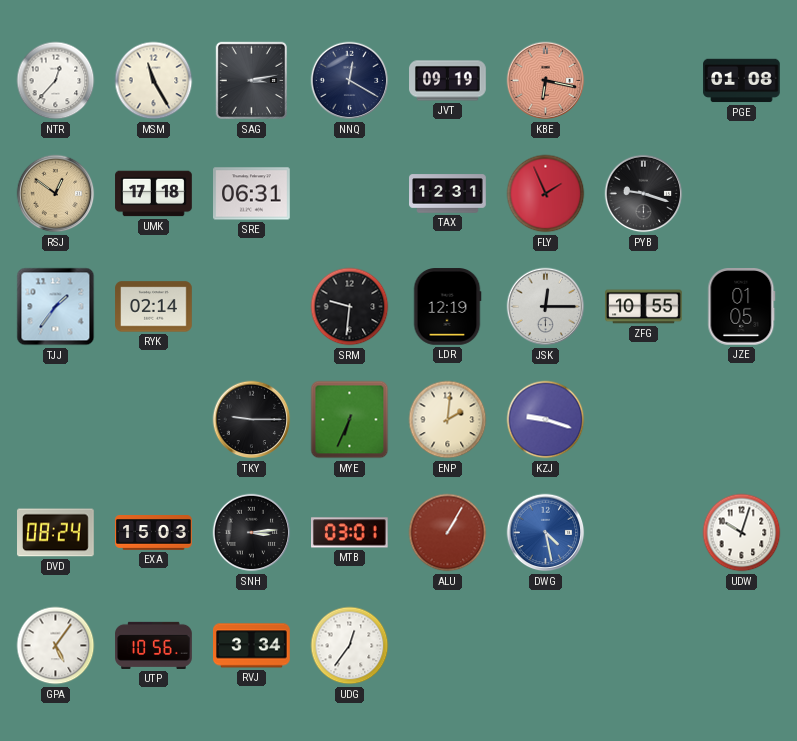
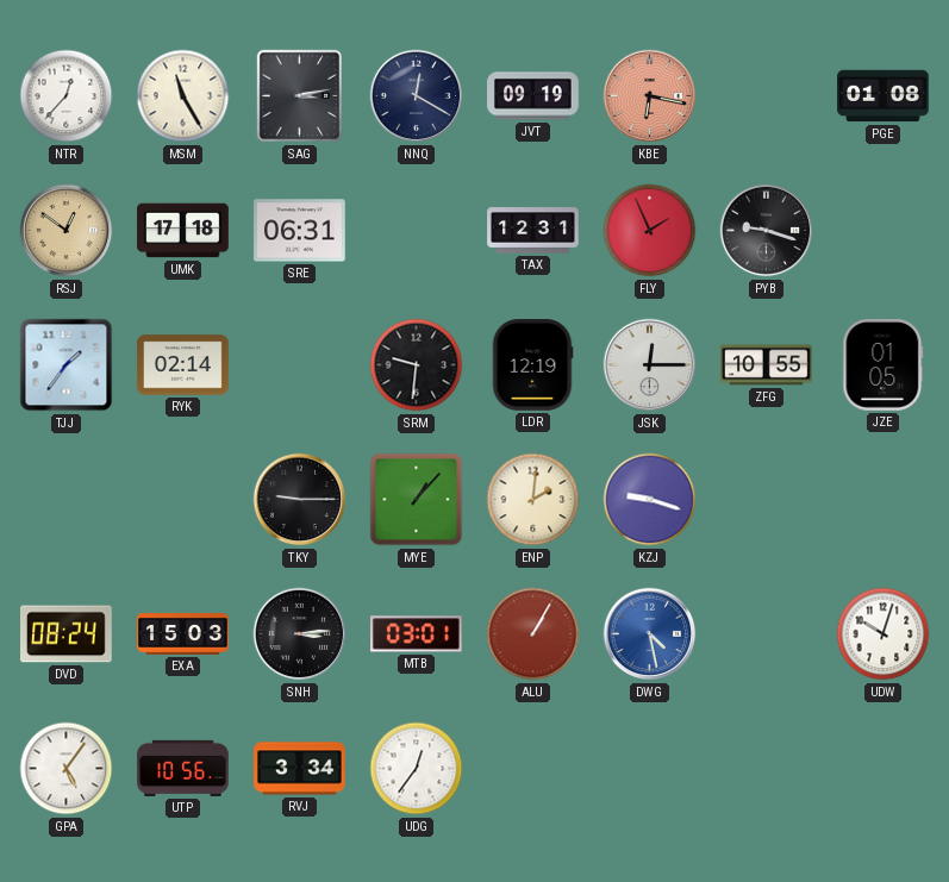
MYE: 6:34 -> 1:07
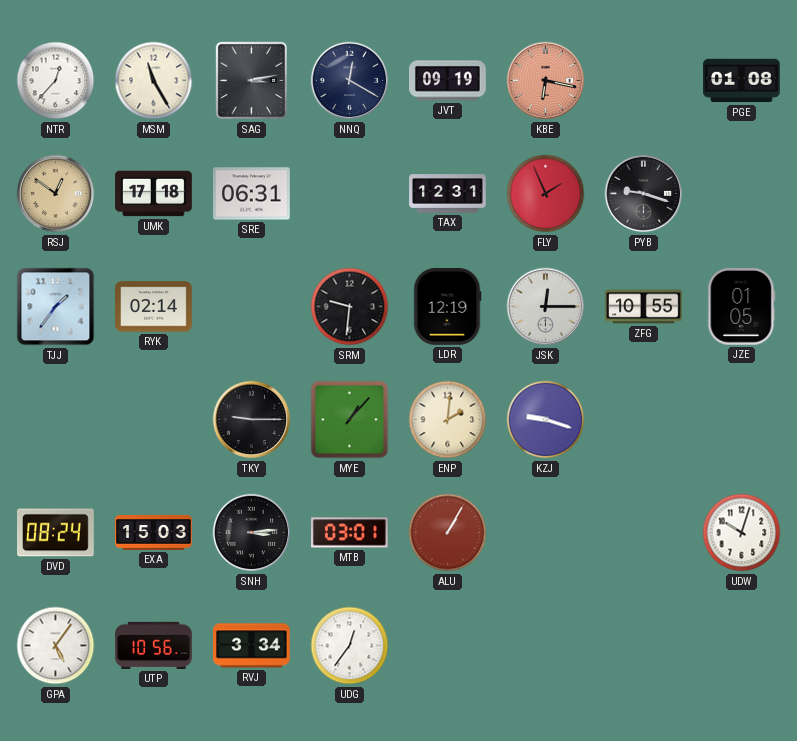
DWG: 4:28 -> none
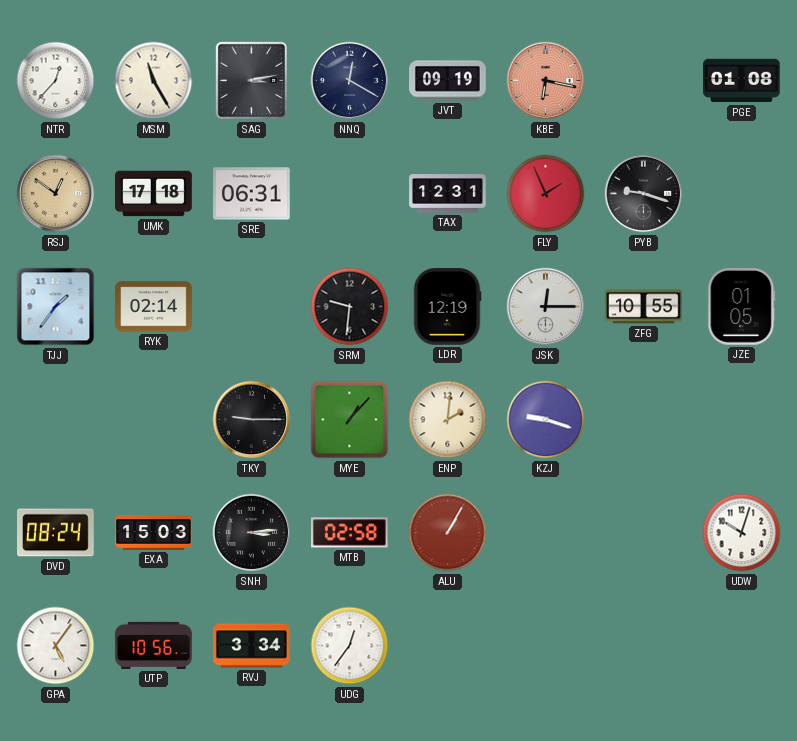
MTB: 03:01 -> 02:58
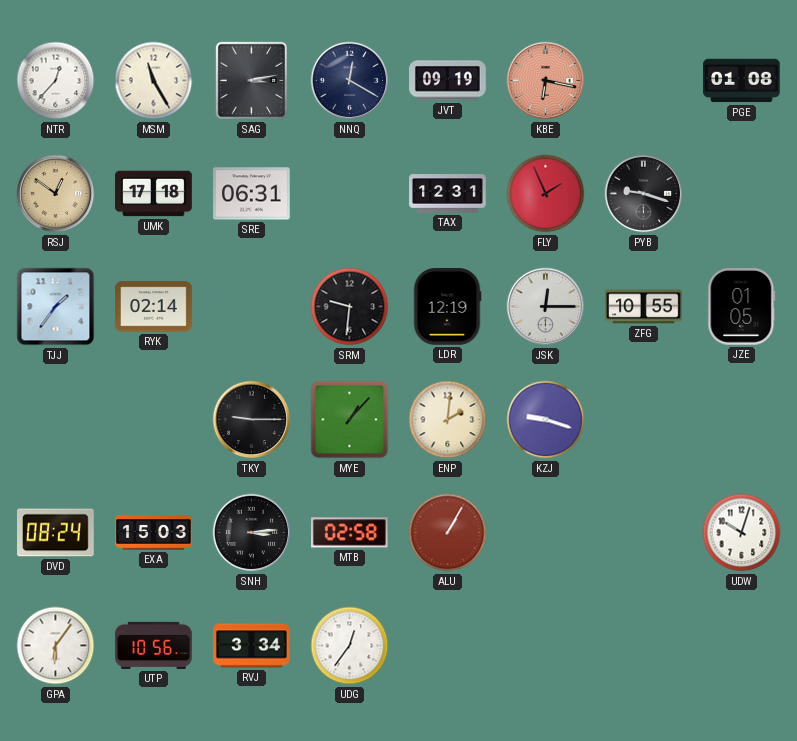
GPA: 5:06 -> 6:06
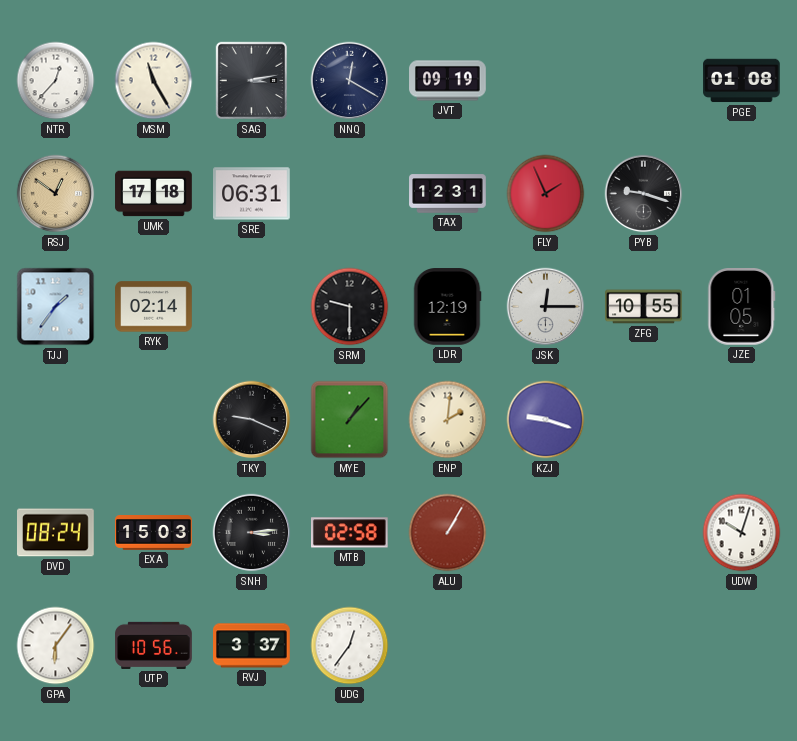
KBE: 6:17 -> none
SRM: 9:31 -> 9:30
TKY: 9:15 -> 9:19
RVJ: 3:34 -> 3:37
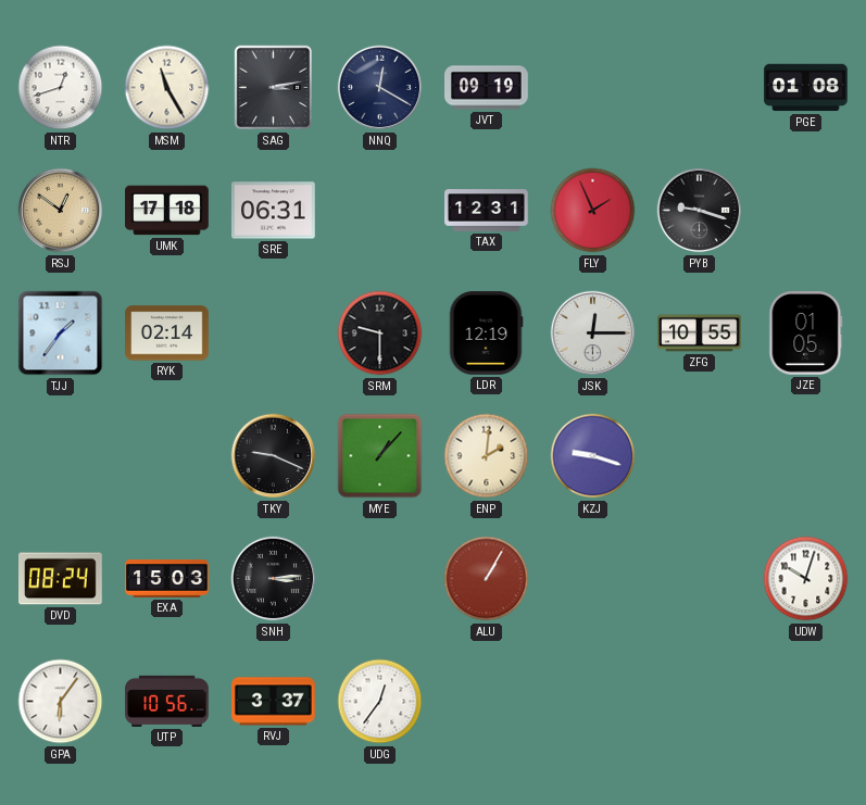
NTR: 12:37 -> 12:42
MTB: 02:58 -> none
